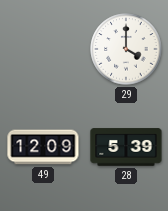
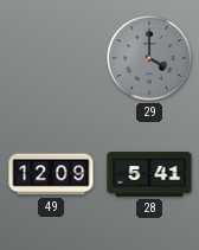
29 dial: white -> grey
28: 5:39 -> 5:41
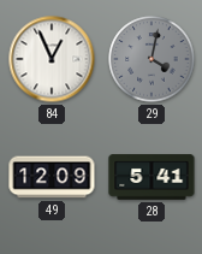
84: none -> 12:56
29: 4:00 -> 4:02
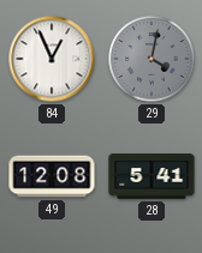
49: 12:09 -> 12:08
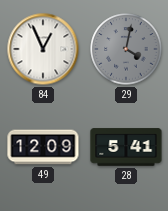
49: 12:08 -> 12:09
